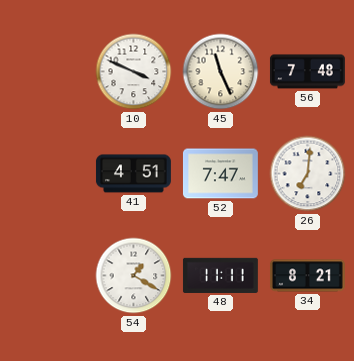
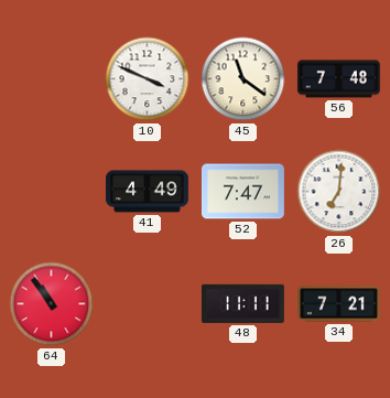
45: 11:26 -> 11:21
41: 4:51 -> 4:49
64: none -> 10:54
54: 1:20 -> none
34: 8:21 -> 7:21
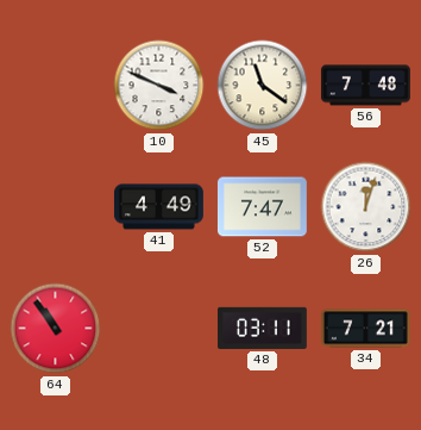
26: 7:01 -> 12:03
48: 11:11 -> 03:11
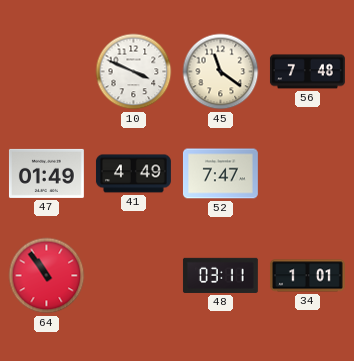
47: none -> 01:49
26: 12:03 -> none
34: 7:21 -> 1:01
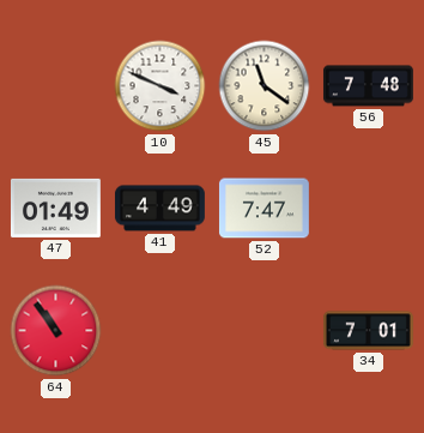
48: 03:11 -> none
34: 1:01 -> 7:01
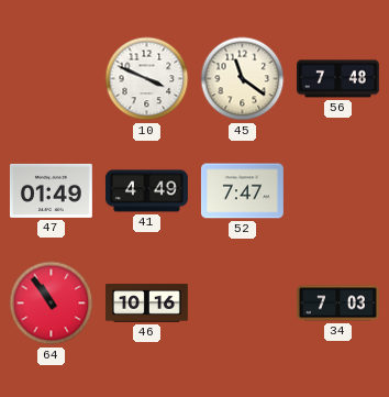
46: none -> 10:16
34: 7:01 -> 7:03
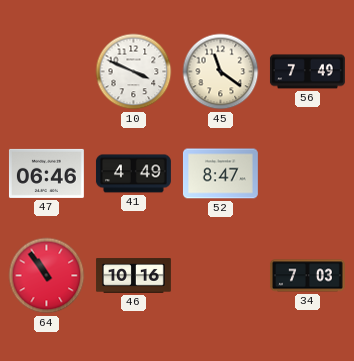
56: 7:48 -> 7:49
47: 01:49 -> 06:46
52: 7:47 -> 8:47
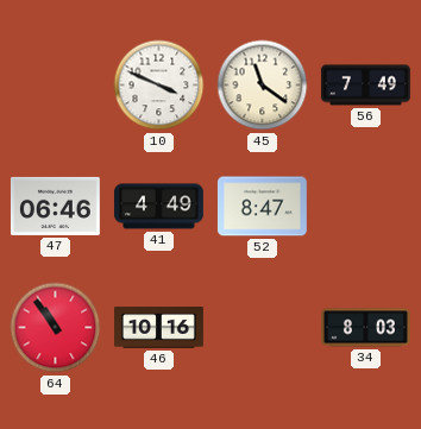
34: 7:03 -> 8:03
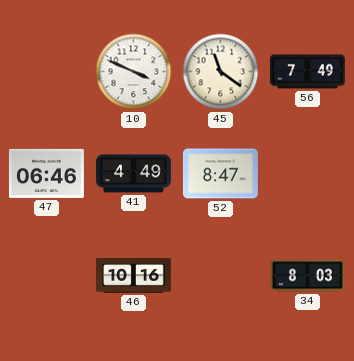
64: 10:54 -> none
